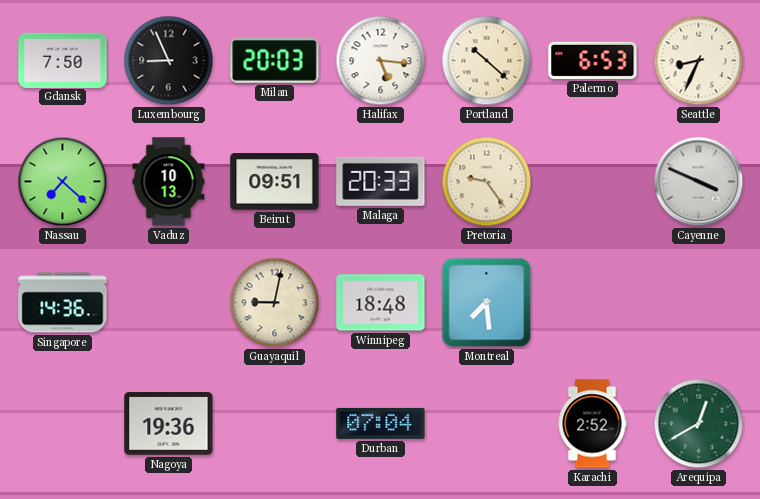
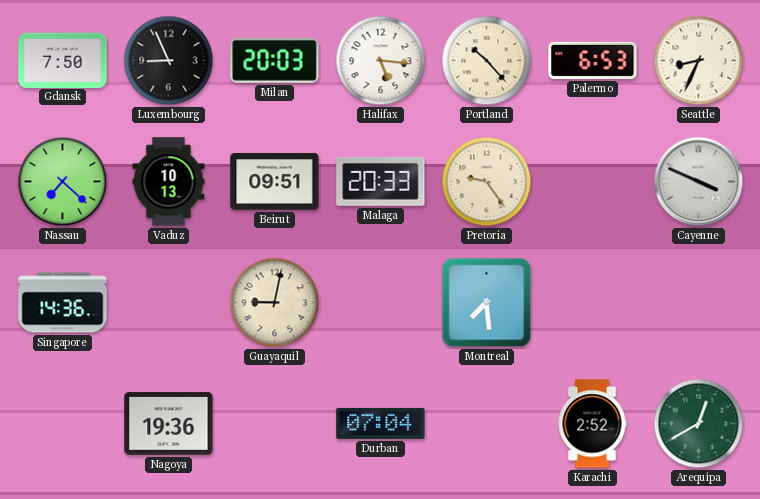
Portland: 10:22 -> 10:23
Winnipeg: 18:48 -> none
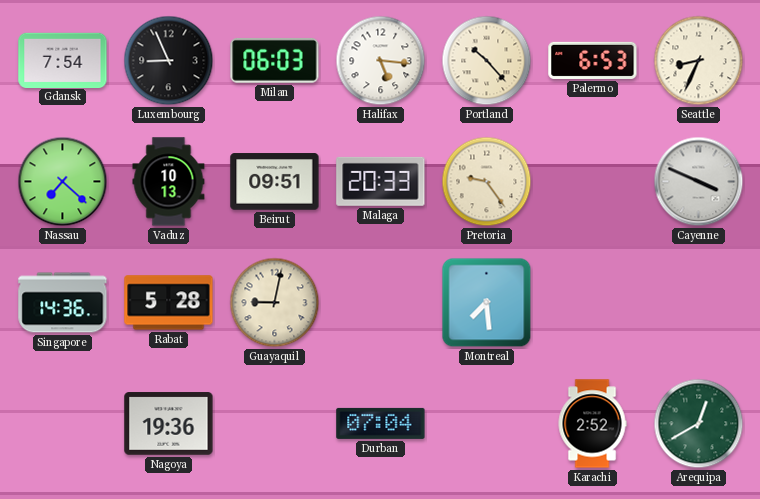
Gdansk: 7:50 -> 7:54
Milan: 20:03 -> 06:03
Rabat: none -> 5:28
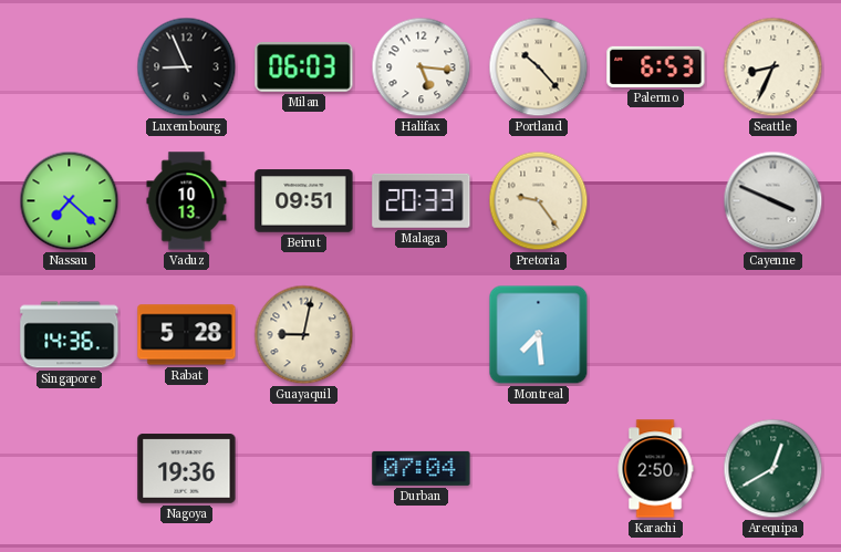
Gdansk: 7:54 -> none
Karachi: 2:52 -> 2:50
